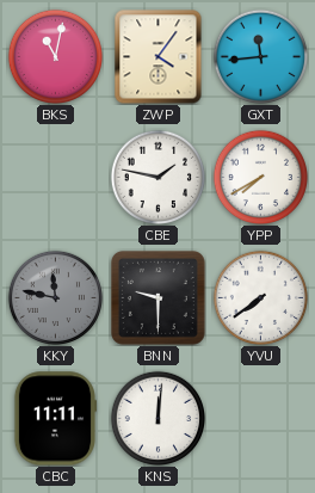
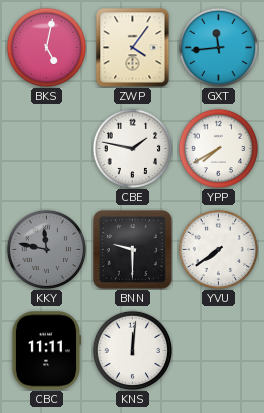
BKS: 11:02 -> 5:02
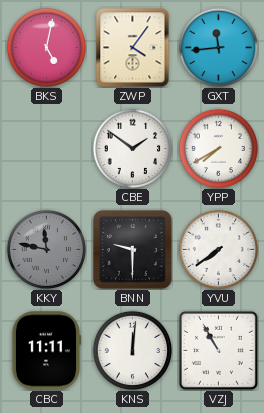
CBE: 1:47 -> 1:51
VZJ: none -> 10:55
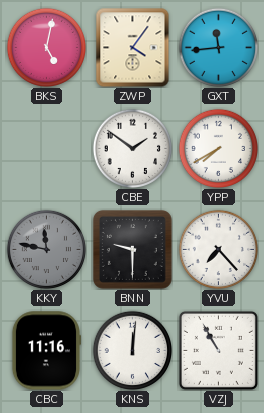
YVU: 7:39 -> 7:23
CBC: 11:11 -> 11:16
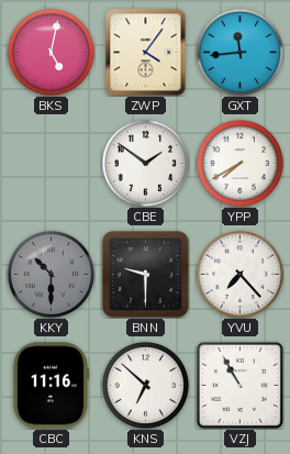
KKY: 11:47 -> 10:30
KNS: 12:01 -> 6:52
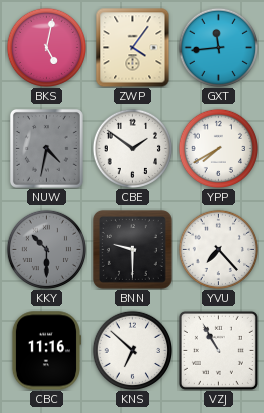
NUW: none -> 4:32
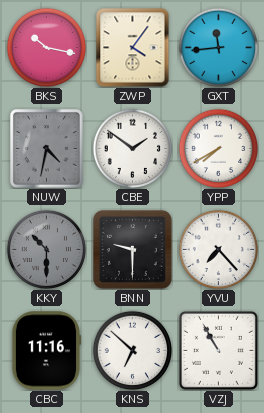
BKS: 5:02 -> 10:17
